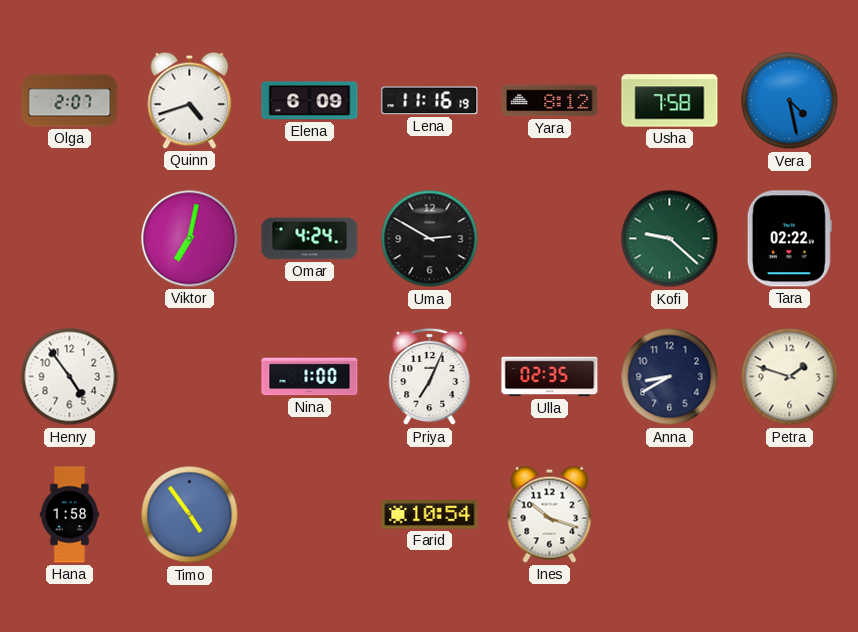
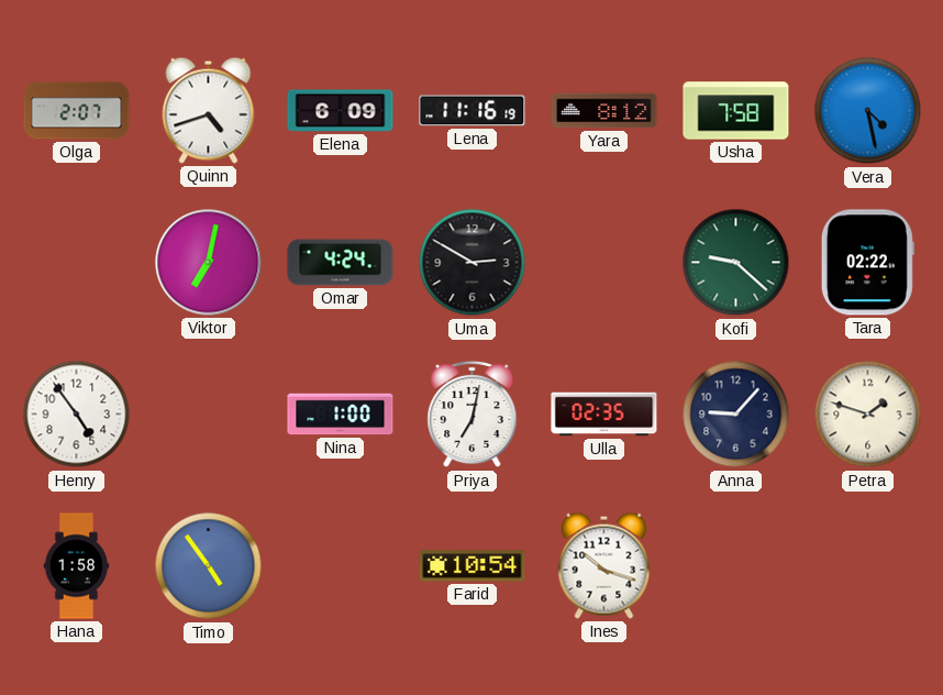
Priya: 7:04 -> 7:02
Anna: 8:40 -> 9:07
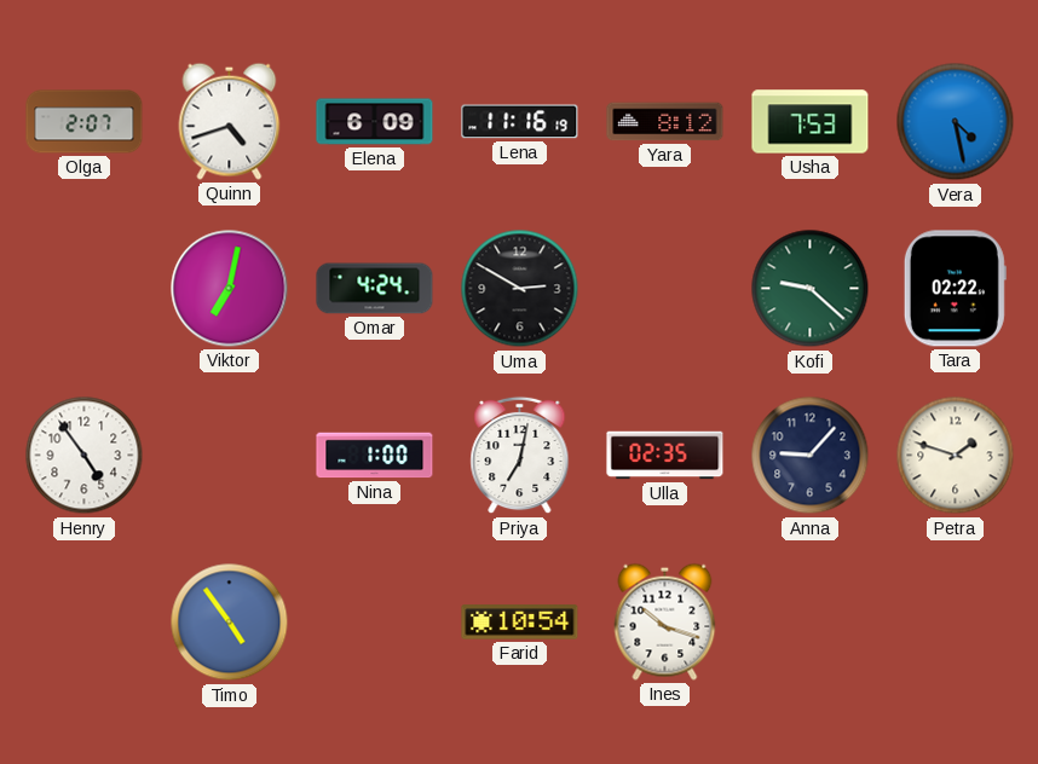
Usha: 7:58 -> 7:53
Hana: 1:58 -> none
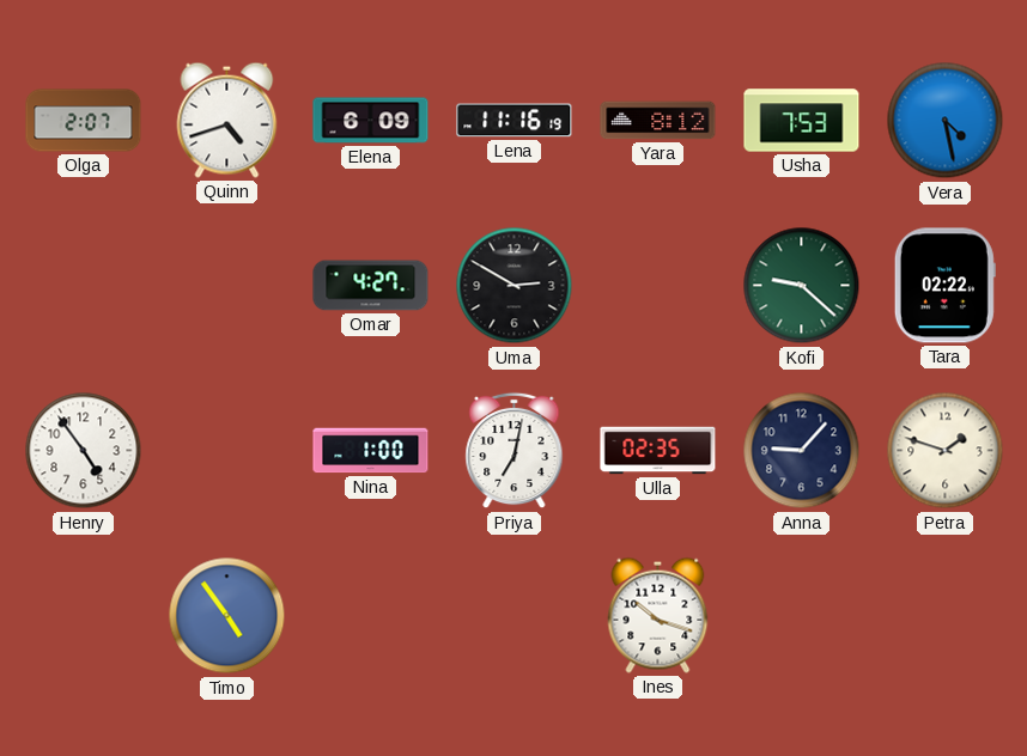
Viktor: 7:02 -> none
Omar: 4:24 -> 4:27
Farid: 10:54 -> none
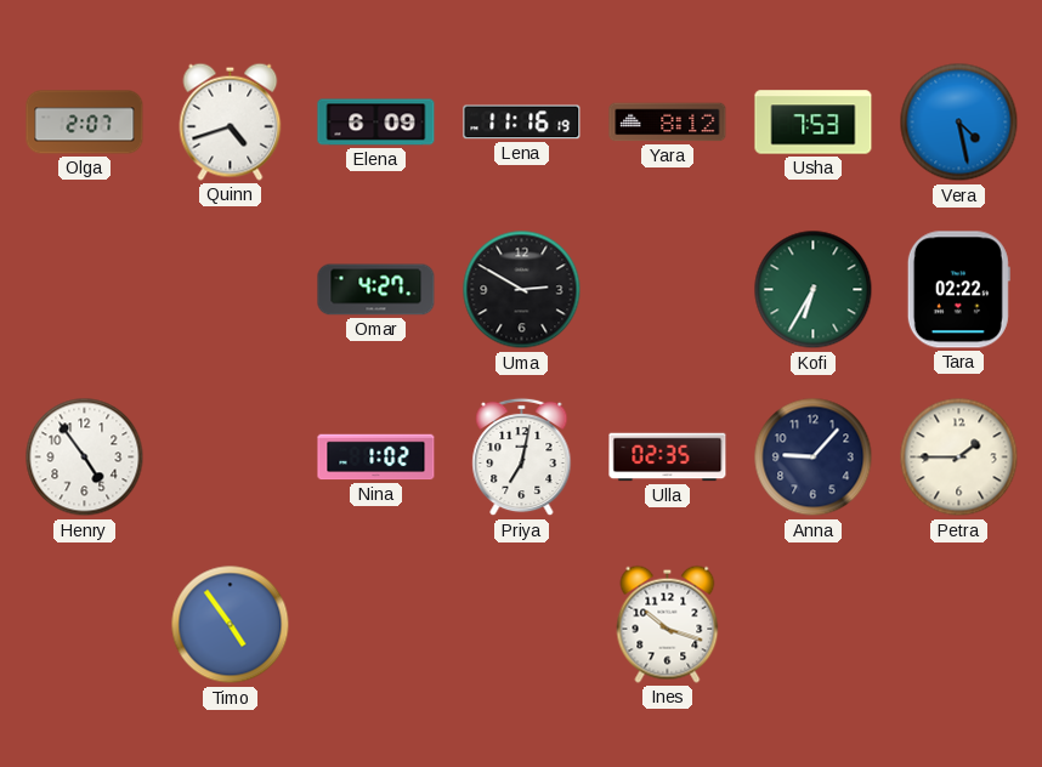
Kofi: 9:22 -> 6:35
Nina: 1:00 -> 1:02
Petra: 1:48 -> 1:45
